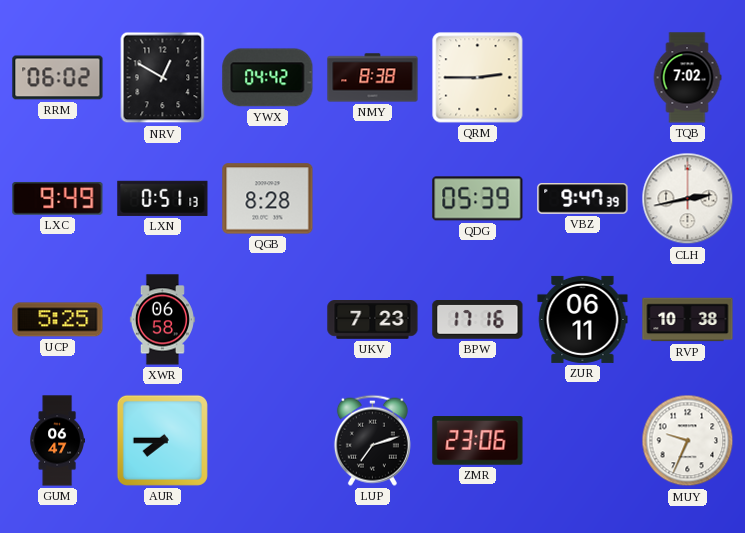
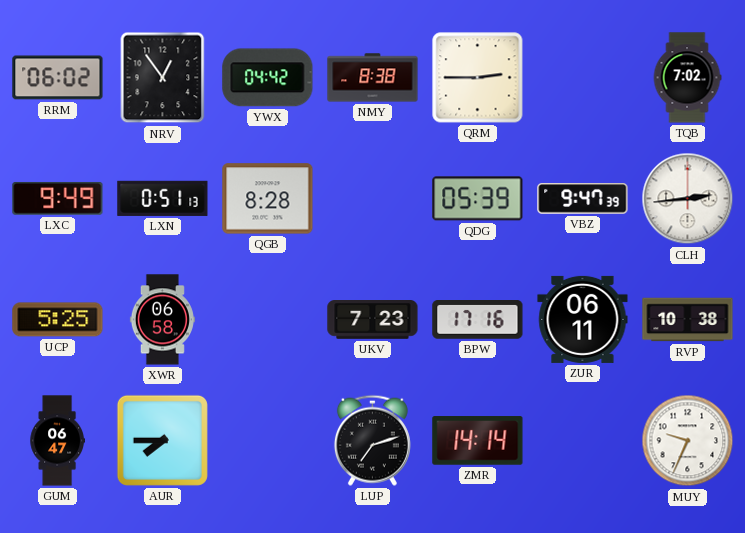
NRV: 12:50 -> 12:54
CLH: 2:43 -> 2:44
ZMR: 23:06 -> 14:14
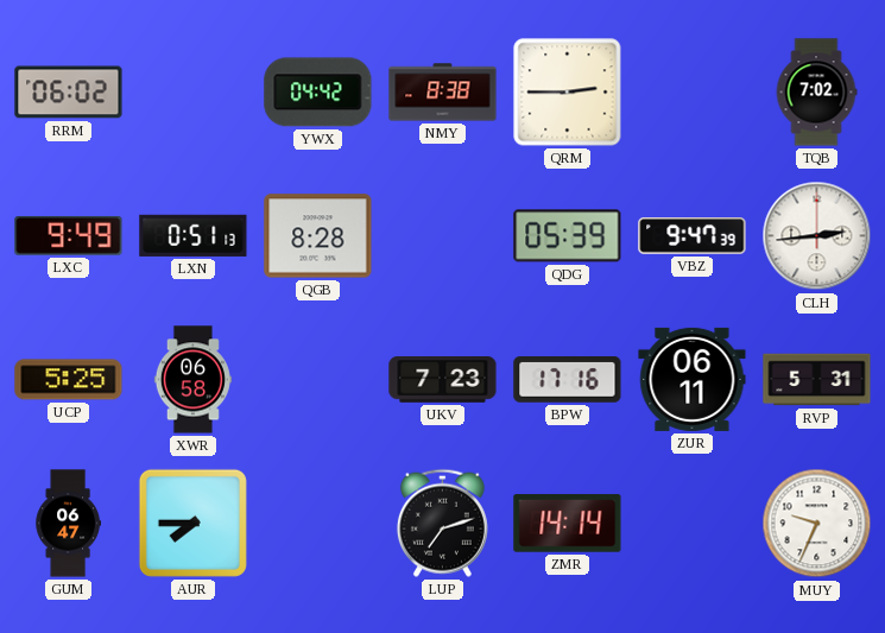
NRV: 12:54 -> none
RVP: 10:38 -> 5:31
